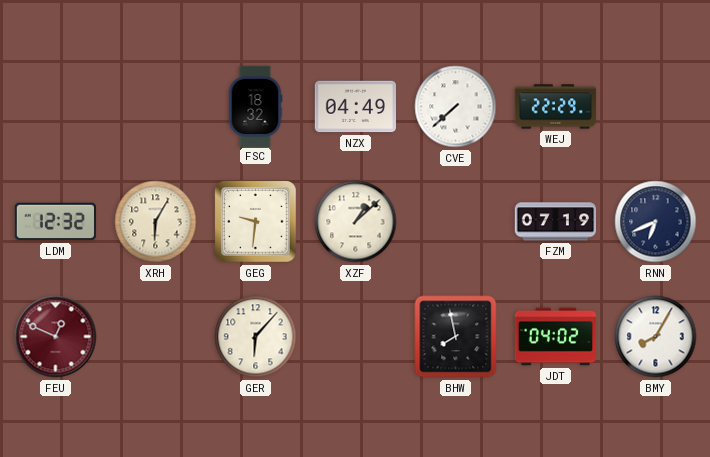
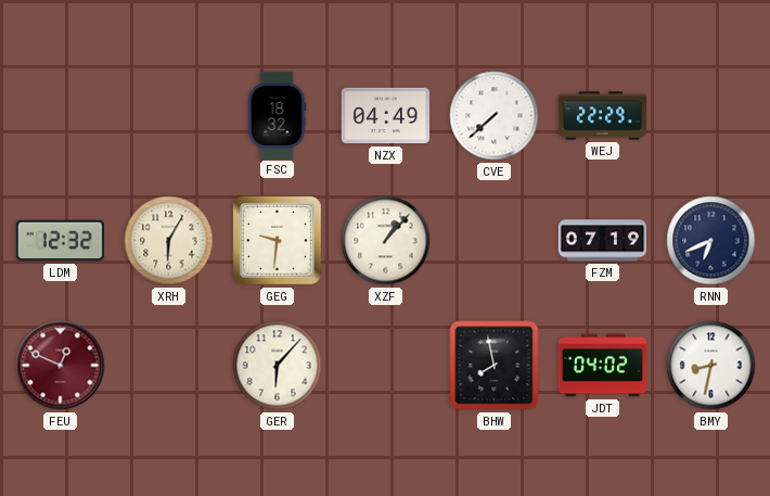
XZF: 1:08 -> 1:07
BMY: 8:05 -> 8:32
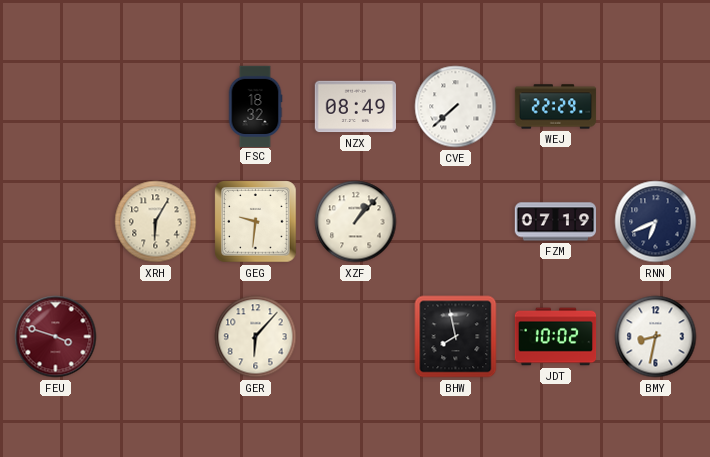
NZX: 04:49 -> 08:49
LDM: 12:32 -> none
FEU: 12:49 -> 3:48
JDT: 04:02 -> 10:02
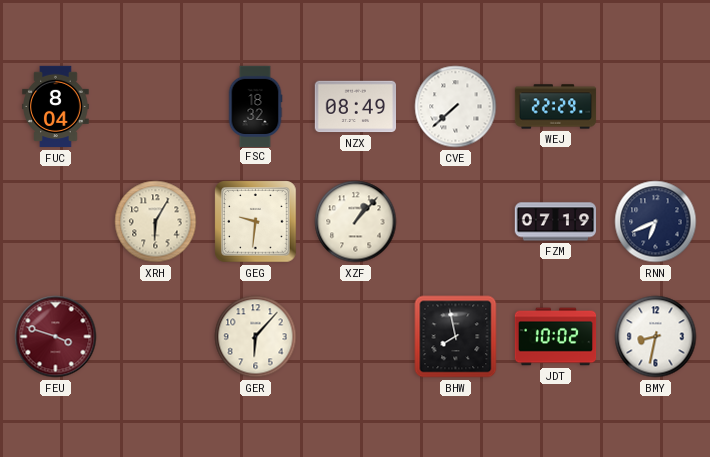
FUC: none -> 8:04
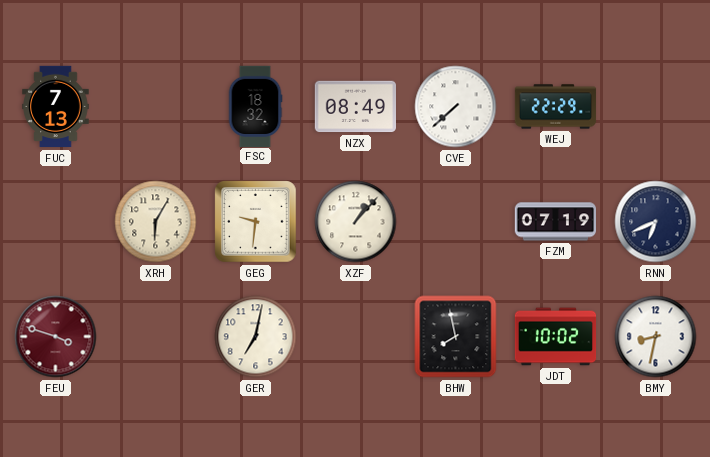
FUC: 8:04 -> 7:13
GER: 6:07 -> 7:02
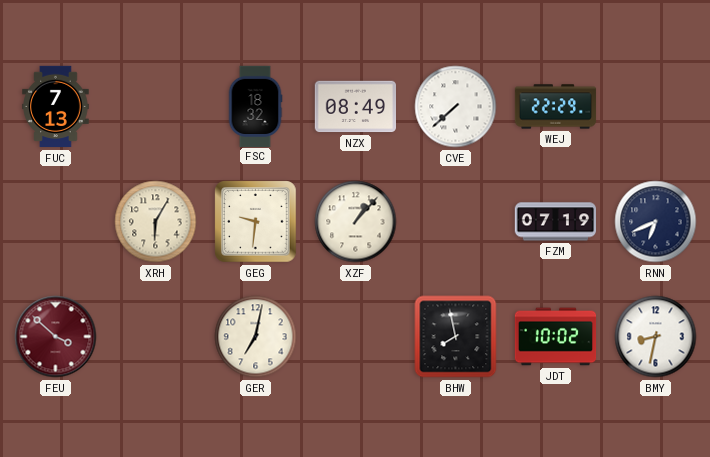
FEU: 3:48 -> 3:52
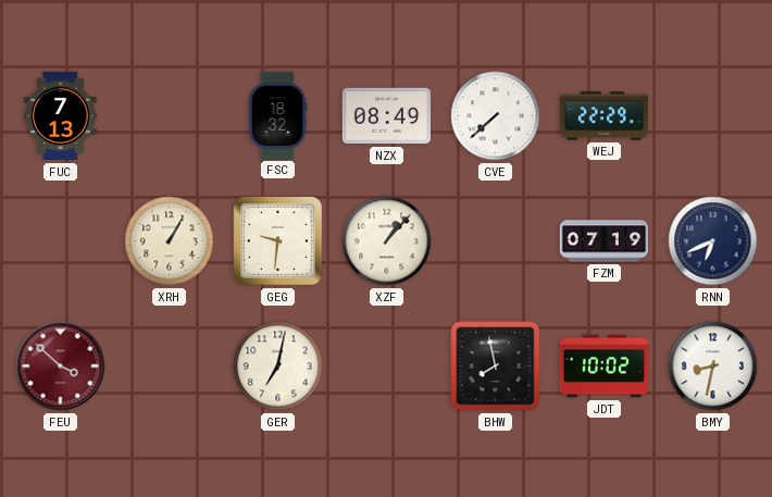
XRH: 6:05 -> 1:05
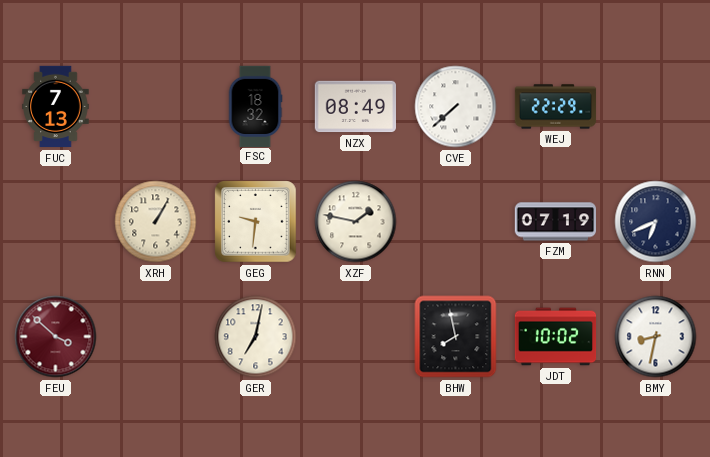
XZF: 1:07 -> 1:47
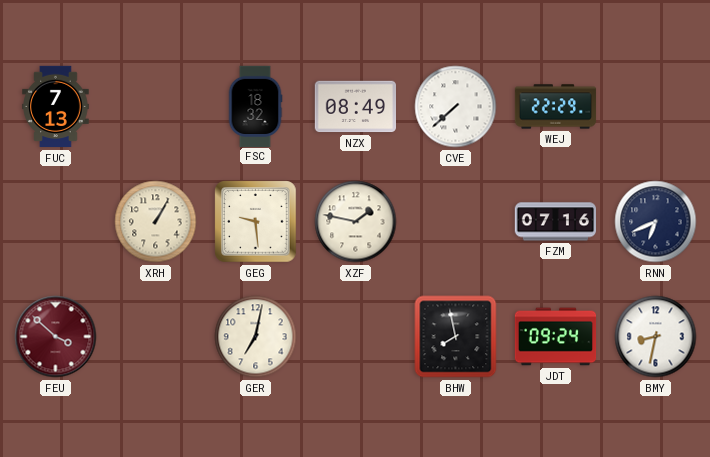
GEG: 9:31 -> 9:29
FZM: 07:19 -> 07:16
JDT: 10:02 -> 09:24
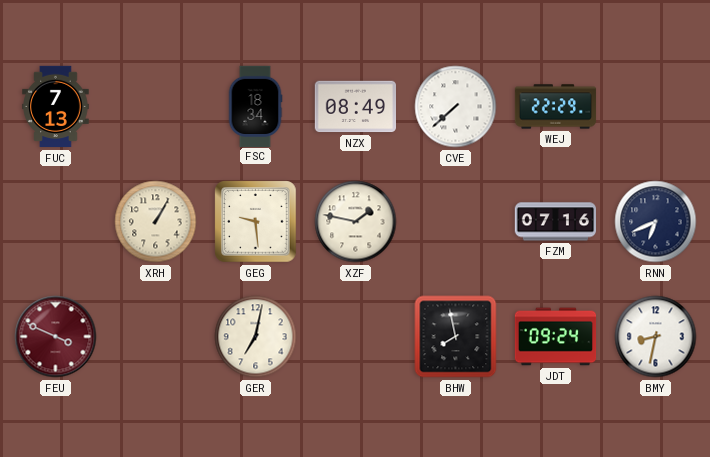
FSC: 18:32 -> 18:34
FEU: 3:52 -> 3:49
